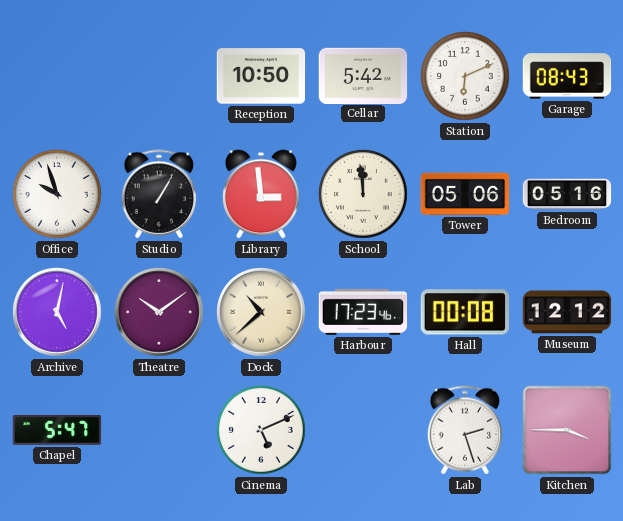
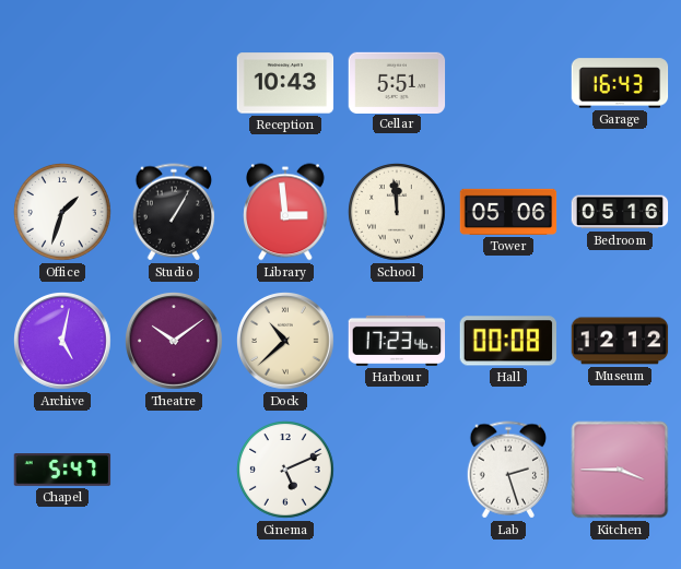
Reception: 10:50 -> 10:43
Cellar: 5:42 -> 5:51
Station: 6:11 -> none
Garage: 08:43 -> 16:43
Office: 9:57 -> 1:33
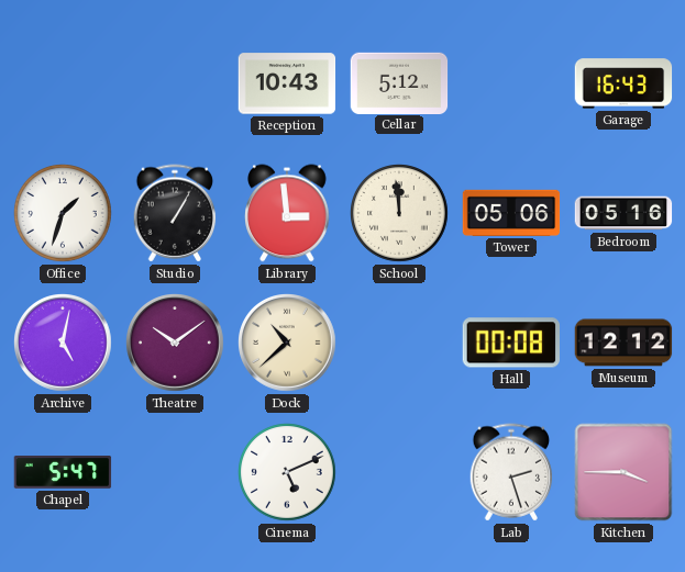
Cellar: 5:51 -> 5:12
Harbour: 17:23 -> none
